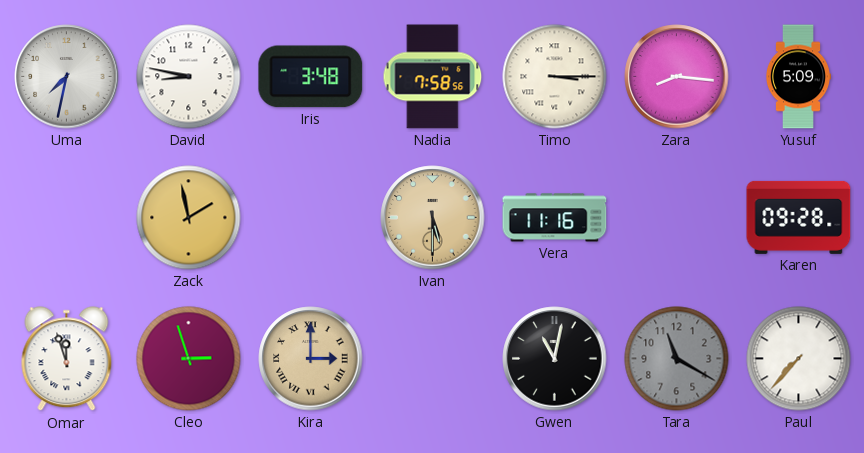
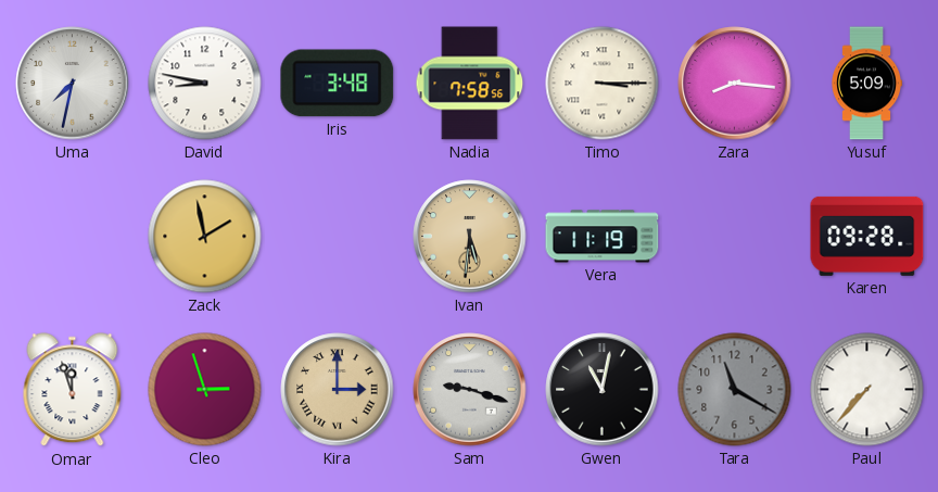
Ivan: 5:30 -> 5:31
Vera: 11:16 -> 11:19
Sam: none -> 9:18
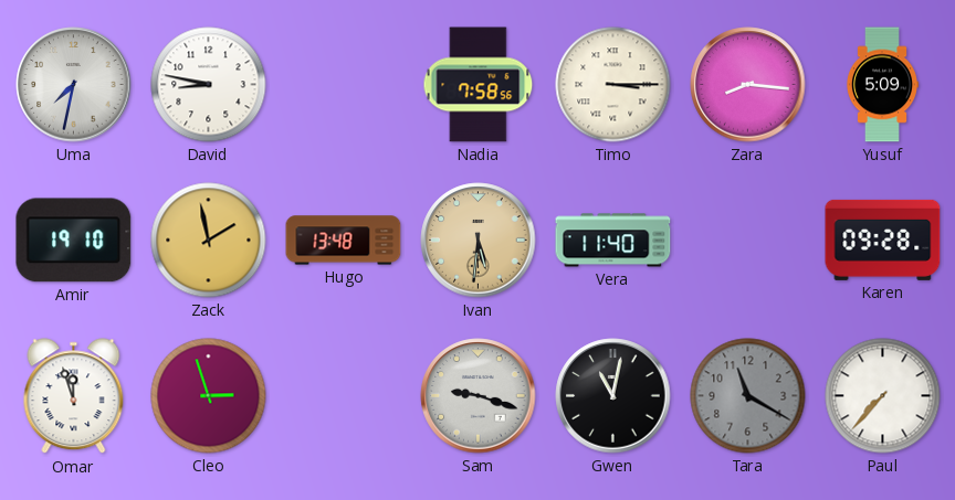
Iris: 3:48 -> none
Amir: none -> 19:10
Hugo: none -> 13:48
Vera: 11:19 -> 11:40
Kira: 3:00 -> none
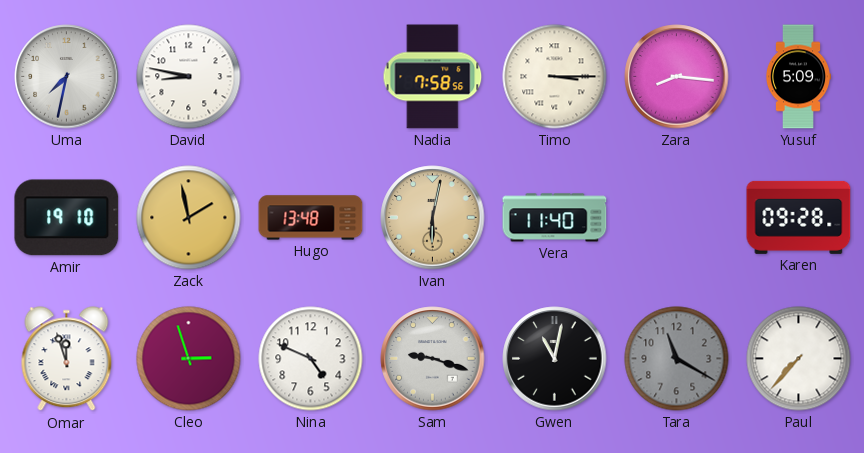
Ivan: 5:31 -> 6:02
Nina: none -> 4:49
